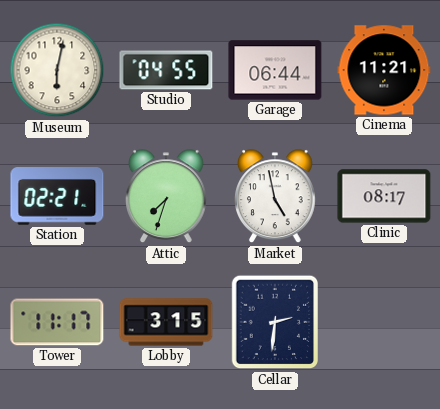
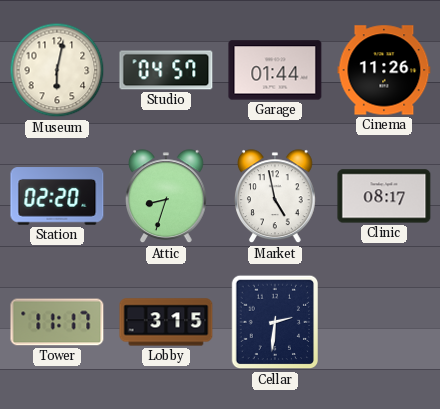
Studio: 04:55 -> 04:57
Garage: 06:44 -> 01:44
Cinema: 11:21 -> 11:26
Station: 02:21 -> 02:20
Attic: 7:33 -> 8:33
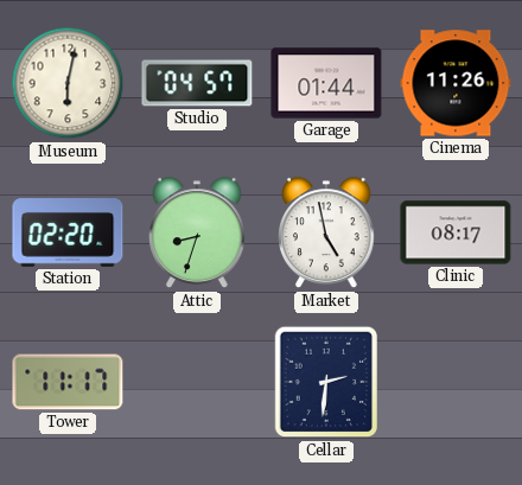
Lobby: 3:15 -> none
